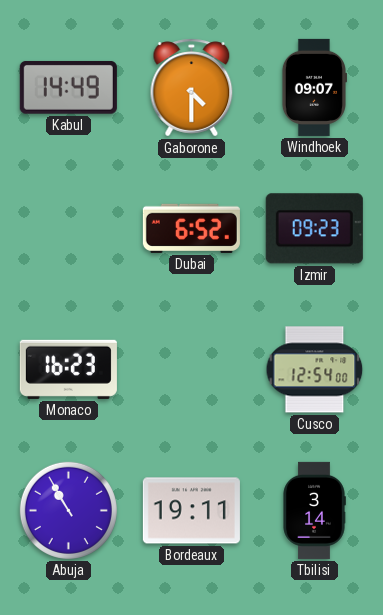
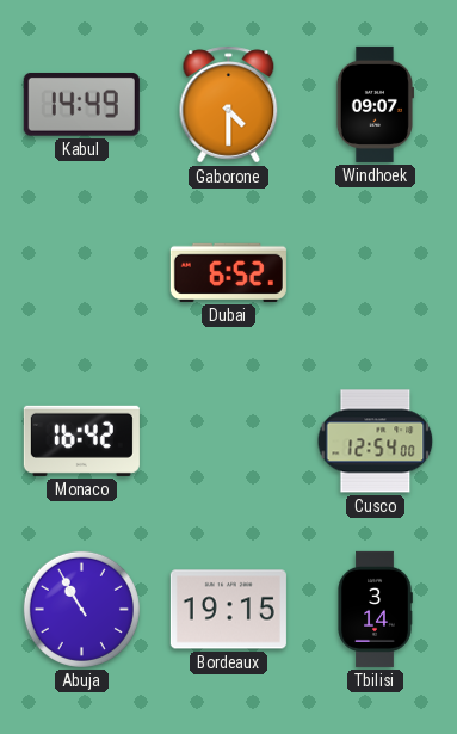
Izmir: 09:23 -> none
Monaco: 16:23 -> 16:42
Bordeaux: 19:11 -> 19:15
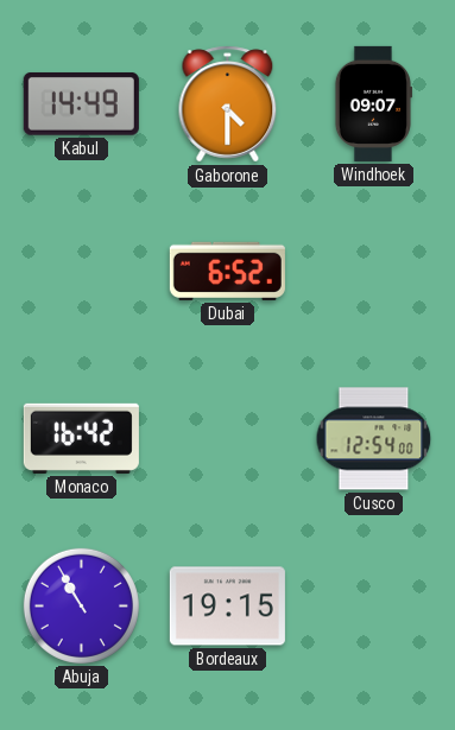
Tbilisi: 3:14 -> none
